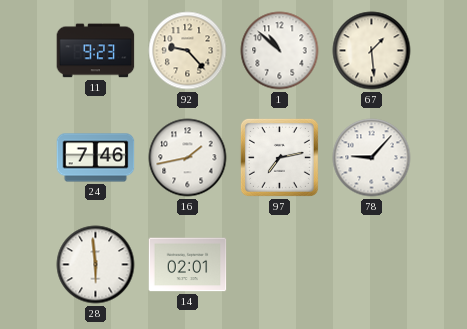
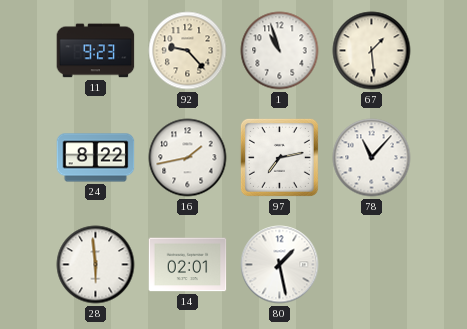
1: 10:52 -> 10:57
24: 7:46 -> 8:22
78: 9:07 -> 11:07
80: none -> 1:28
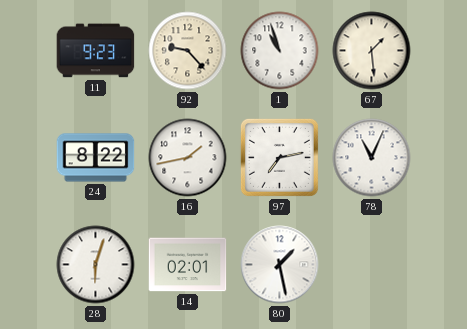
78: 11:07 -> 11:04
28: 5:59 -> 6:03
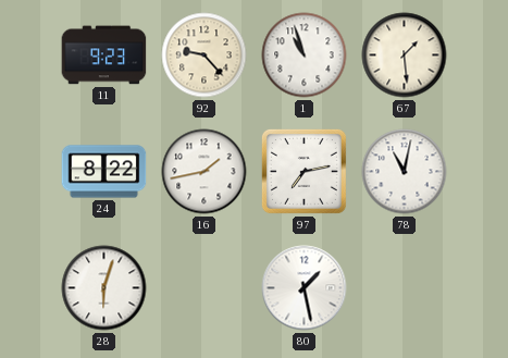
78: 11:04 -> 11:02
14: 02:01 -> none
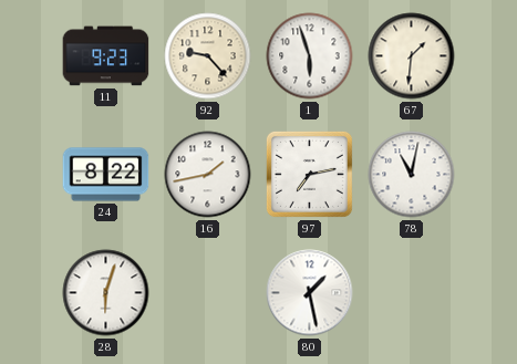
1: 10:57 -> 5:57
67: 1:29 -> 1:31
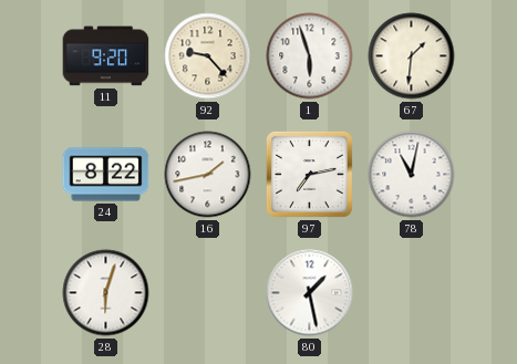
11: 9:23 -> 9:20
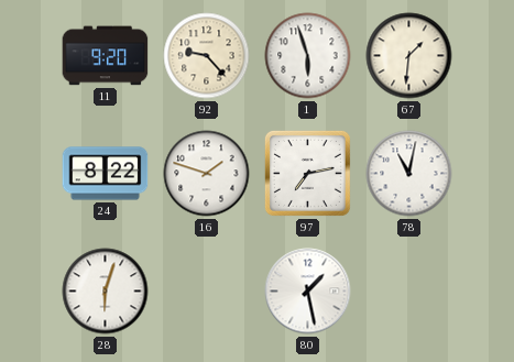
16: 1:43 -> 1:48
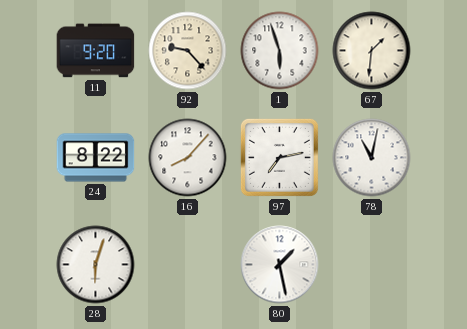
16: 1:48 -> 8:07
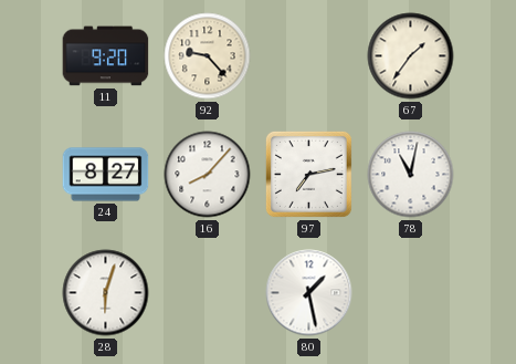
1: 5:57 -> none
67: 1:31 -> 1:36
24: 8:22 -> 8:27
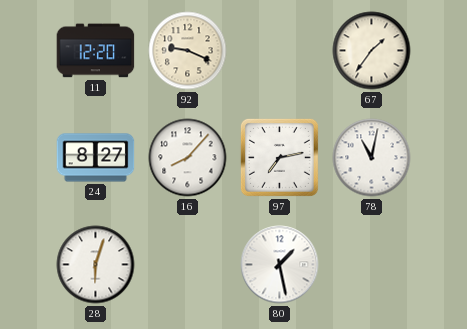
11: 9:20 -> 12:20
92: 9:23 -> 9:19
